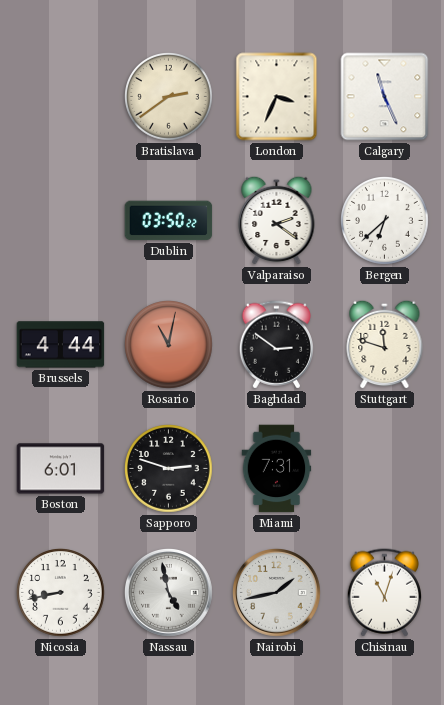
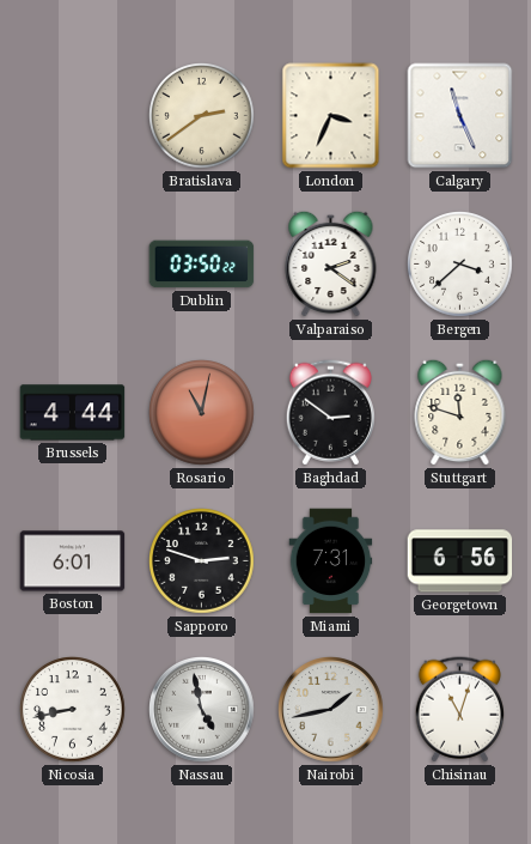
Bergen: 6:38 -> 3:38
Georgetown: none -> 6:56
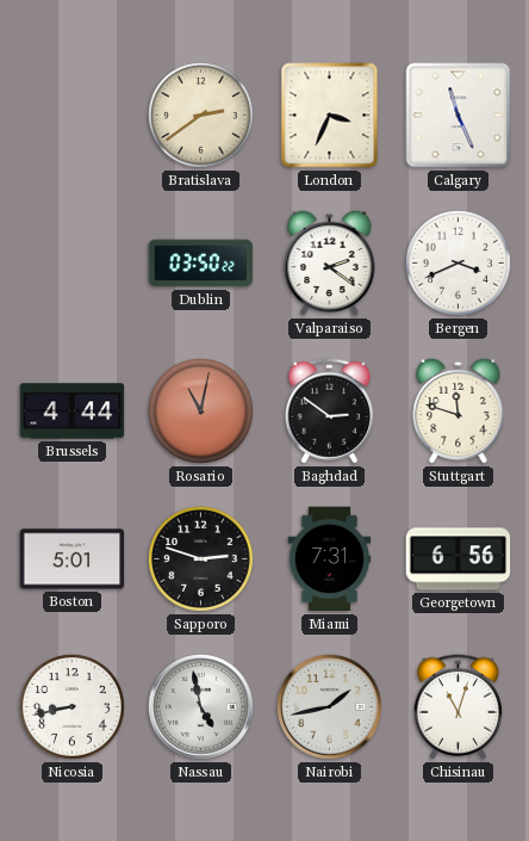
Bergen: 3:38 -> 3:41
Boston: 6:01 -> 5:01
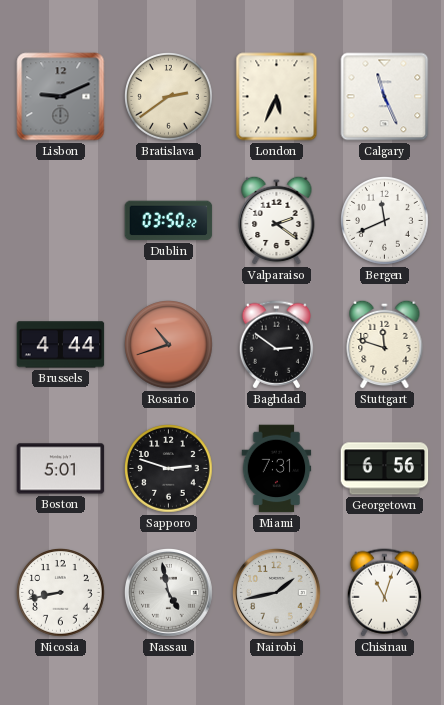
Lisbon: none -> 9:11
London: 3:34 -> 5:34
Bergen: 3:41 -> 11:41
Rosario: 11:02 -> 10:42
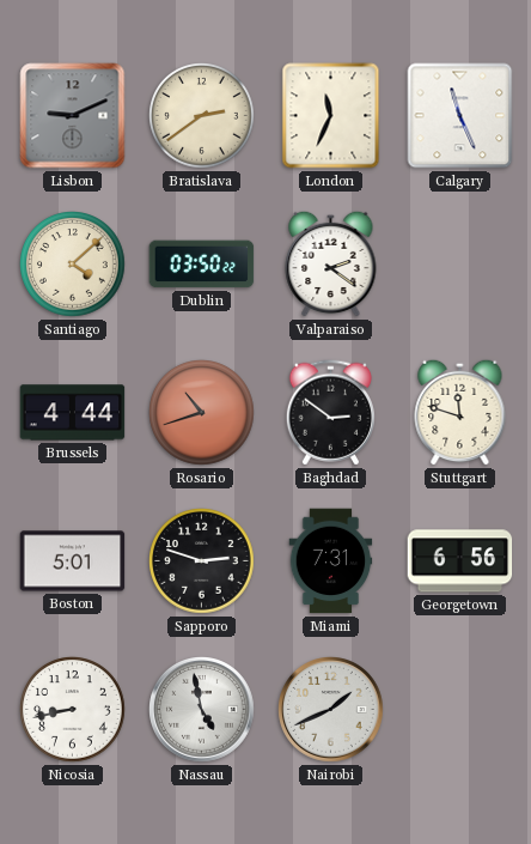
London: 5:34 -> 11:34
Santiago: none -> 4:08
Bergen: 11:41 -> none
Nairobi: 1:43 -> 1:41
Chisinau: 11:03 -> none
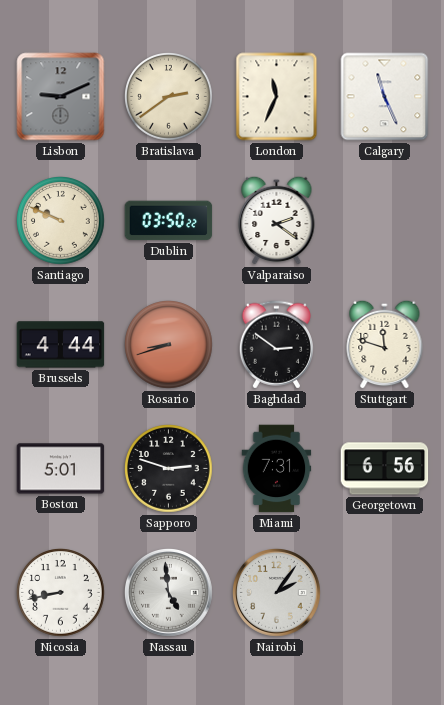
Santiago: 4:08 -> 9:49
Rosario: 10:42 -> 8:42
Nassau: 4:58 -> 4:59
Nairobi: 1:41 -> 2:06
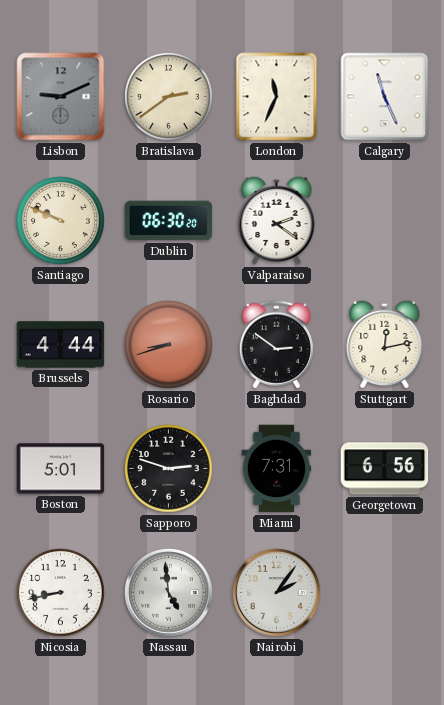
Dublin: 03:50 -> 06:30
Stuttgart: 11:48 -> 12:13
